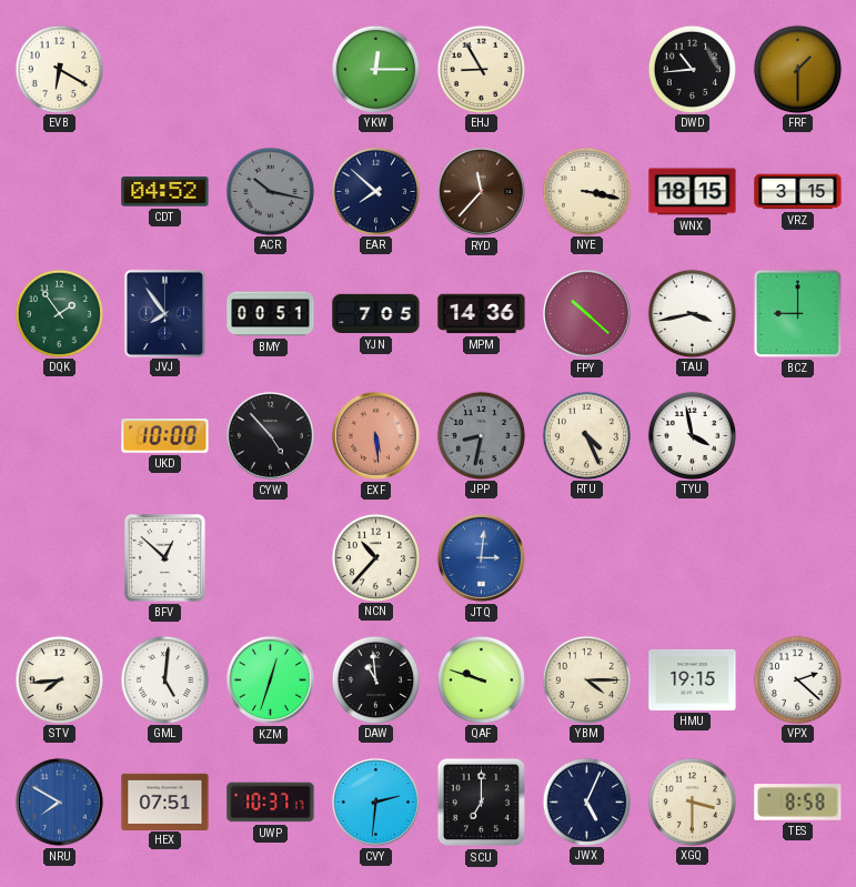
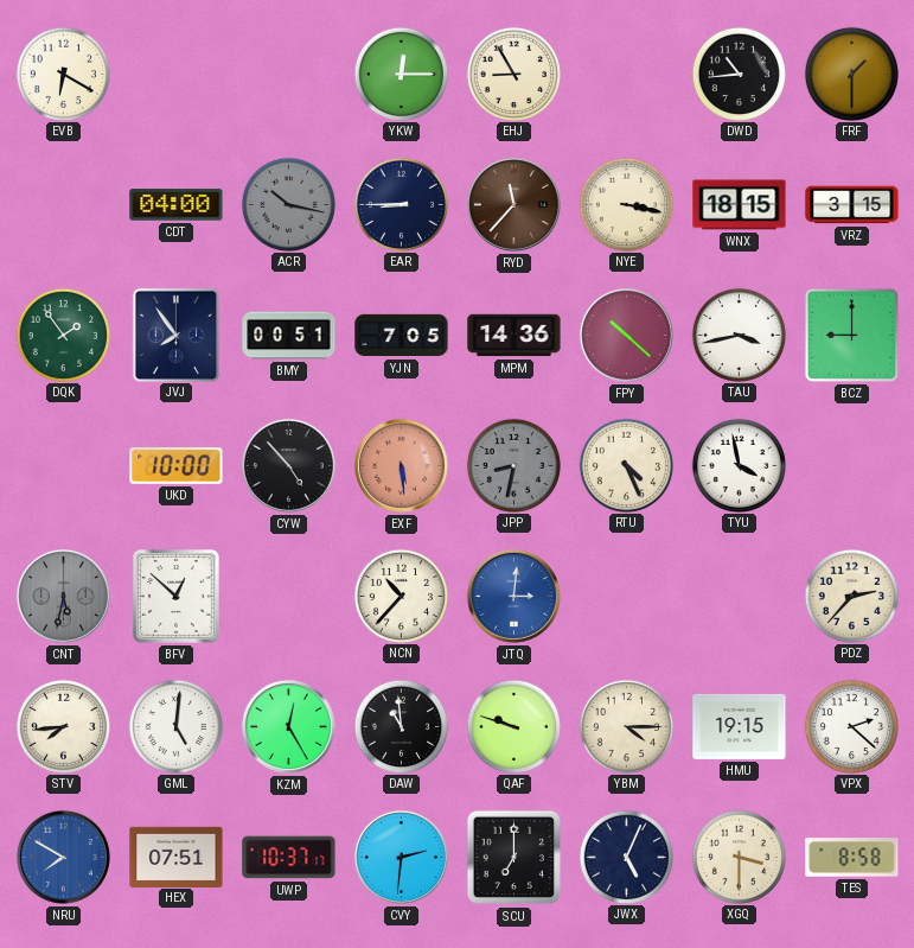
CDT: 04:52 -> 04:00
EAR: 7:52 -> 8:45
CNT: none -> 5:32
PDZ: none -> 2:37
KZM: 12:33 -> 12:25
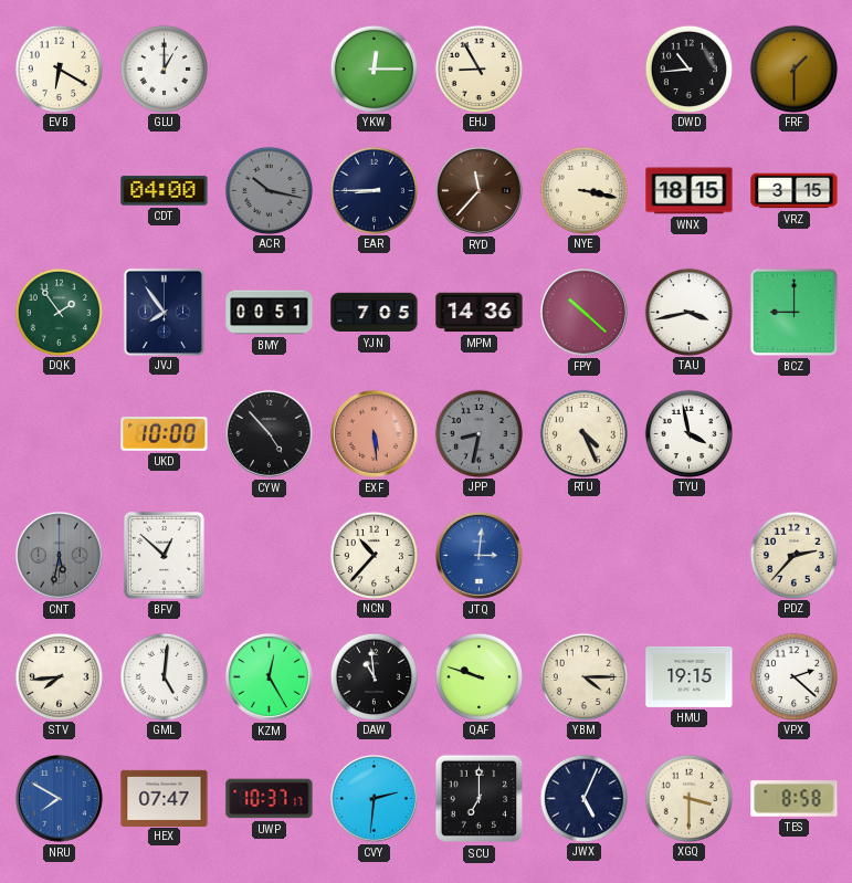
GLU: none -> 1:00
HEX: 07:51 -> 07:47
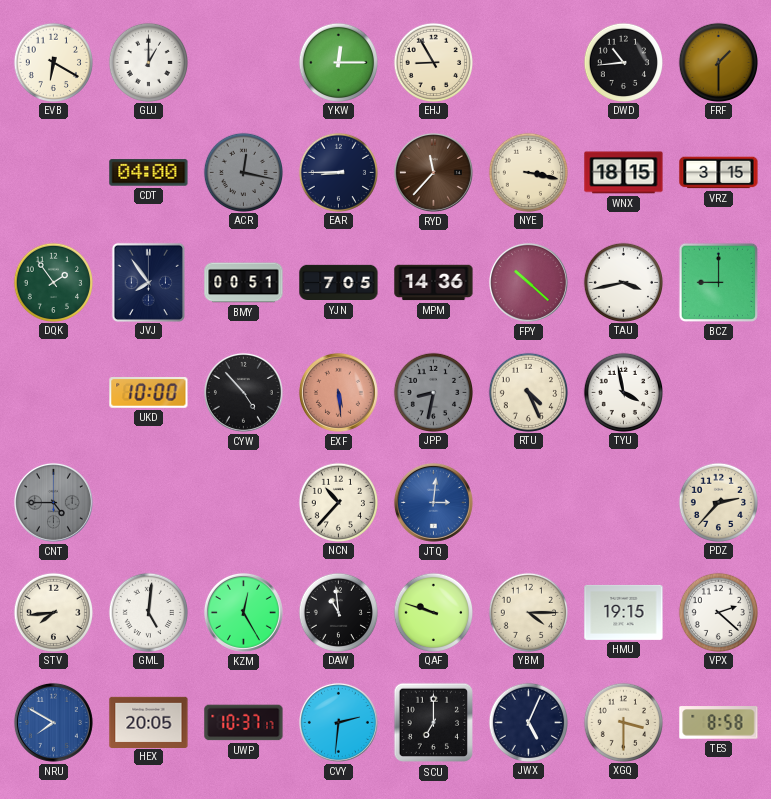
ACR: 10:17 -> 12:17
CNT: 5:32 -> 4:45
BFV: 12:52 -> none
HEX: 07:47 -> 20:05
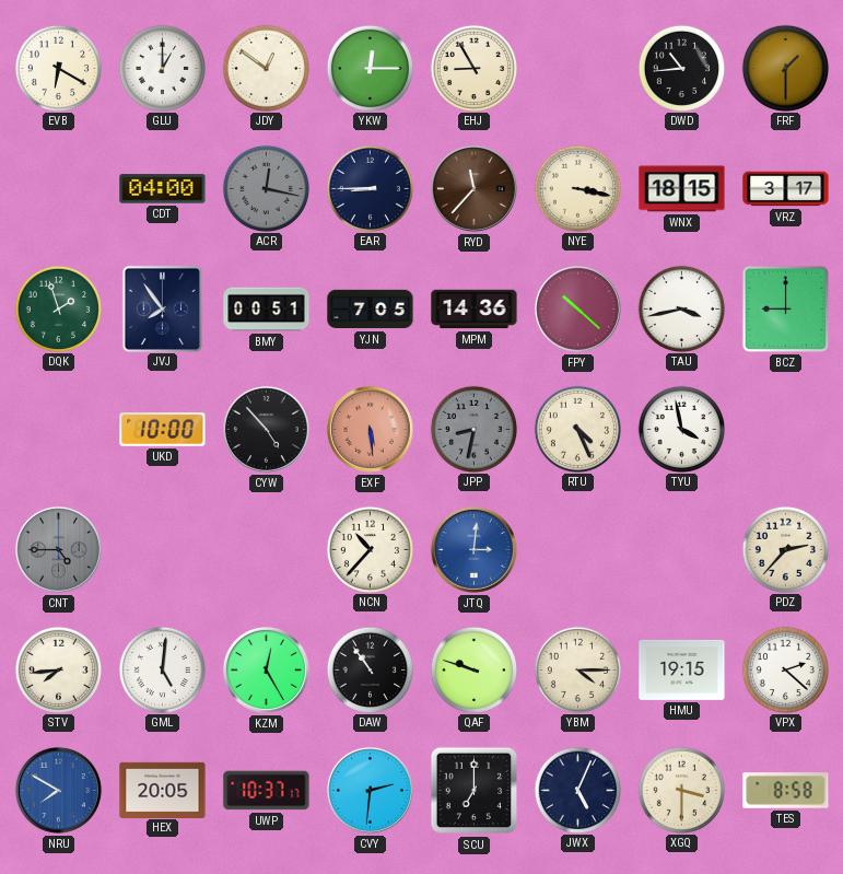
JDY: none -> 12:51
VRZ: 3:15 -> 3:17
DQK: 1:54 -> 1:57
DAW: 10:59 -> 10:54
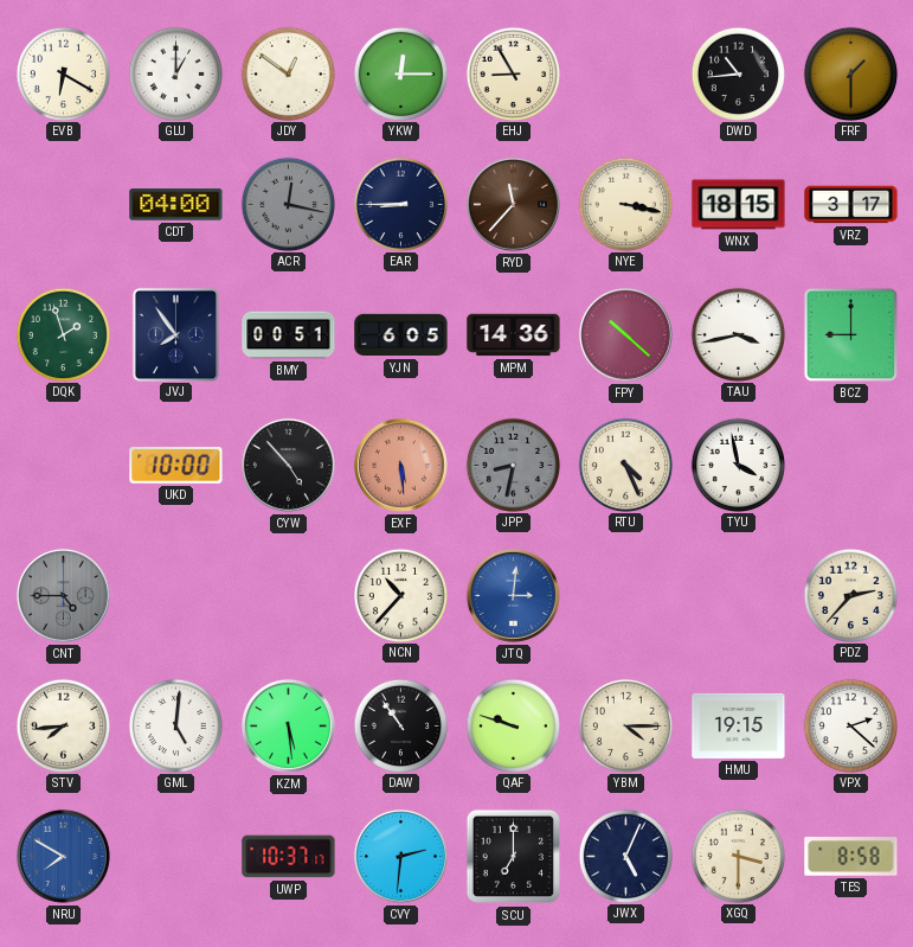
YJN: 7:05 -> 6:05
KZM: 12:25 -> 5:29
HEX: 20:05 -> none
